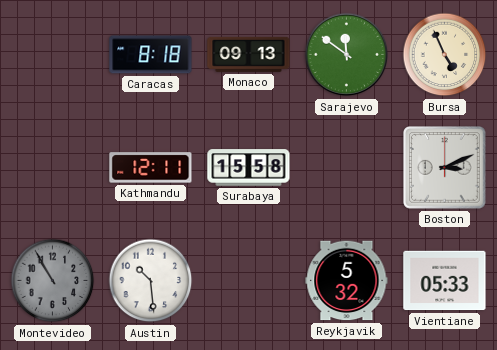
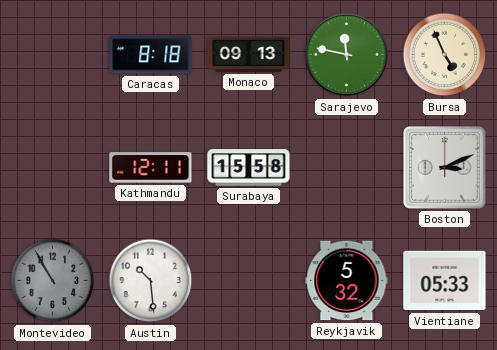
Sarajevo: 11:51 -> 11:47
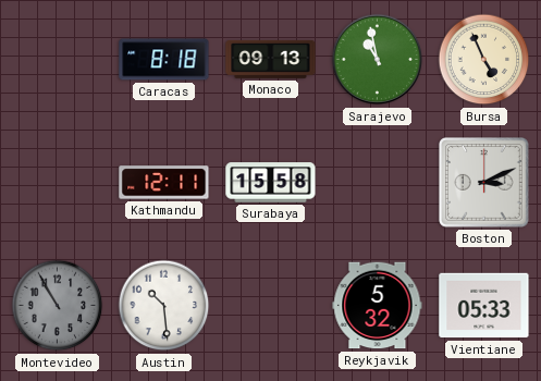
Sarajevo: 11:47 -> 10:58
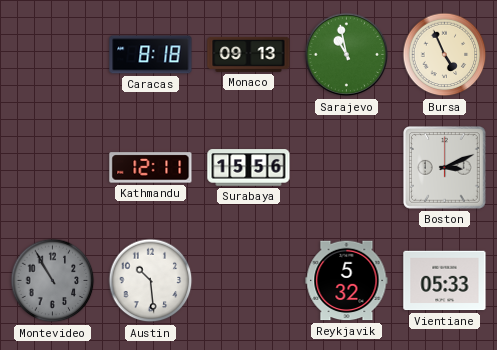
Surabaya: 15:58 -> 15:56
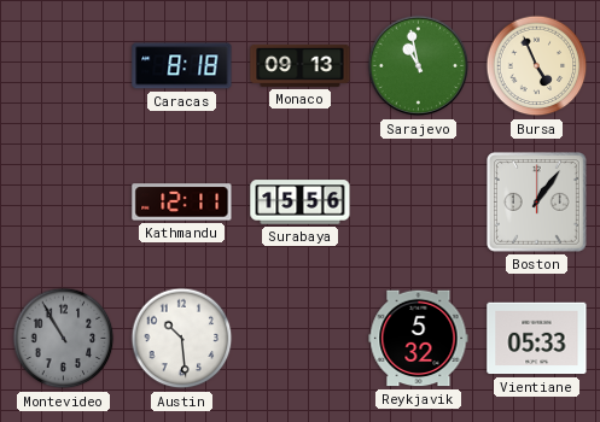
Boston: 3:11 -> 1:06
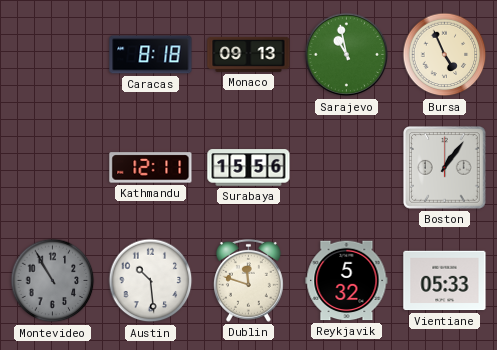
Dublin: none -> 11:48
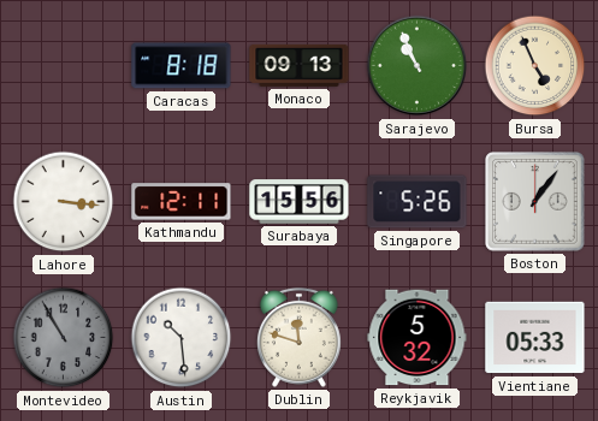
Sarajevo: 10:58 -> 10:56
Lahore: none -> 3:16
Singapore: none -> 5:26
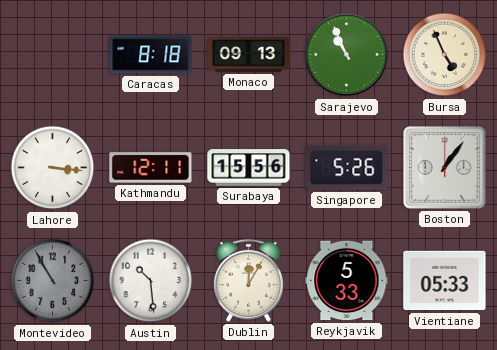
Dublin: 11:48 -> 12:05
Reykjavik: 5:32 -> 5:33
